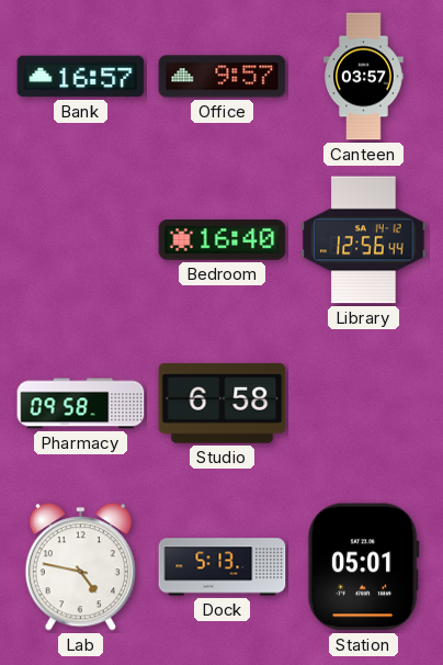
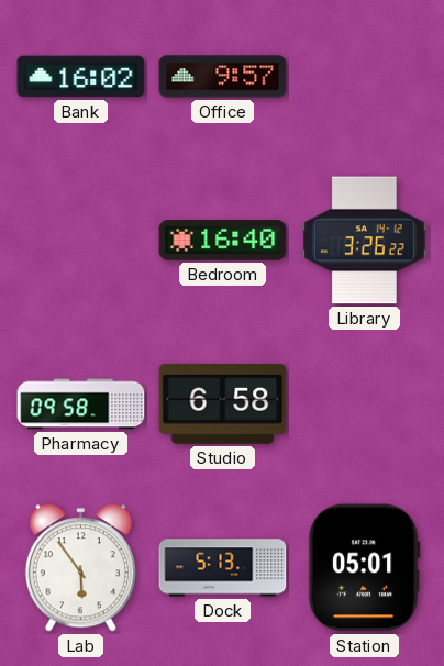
Bank: 16:57 -> 16:02
Canteen: 03:57 -> none
Library: 12:56 -> 3:26
Lab: 4:47 -> 5:54
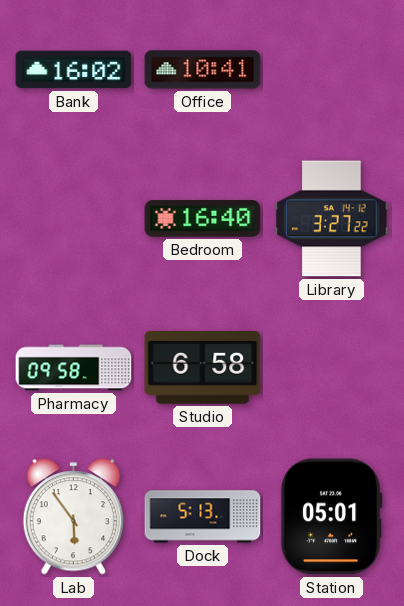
Office: 9:57 -> 10:41
Library: 3:26 -> 3:27
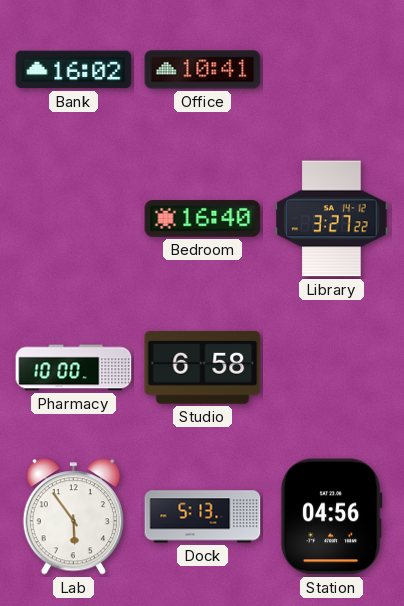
Pharmacy: 09:58 -> 10:00
Station: 05:01 -> 04:56
